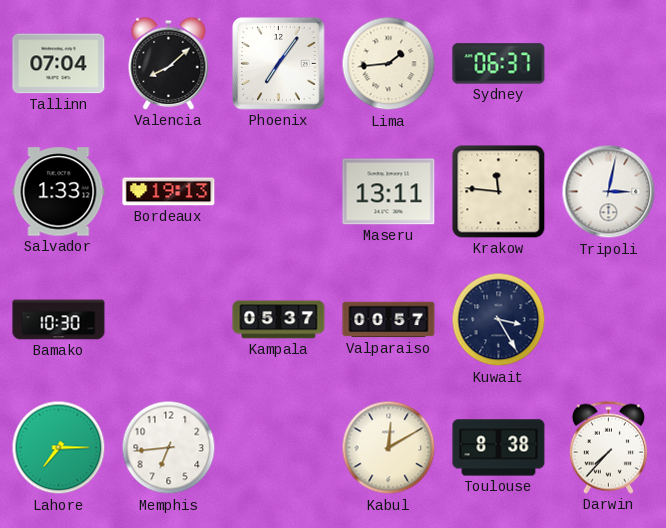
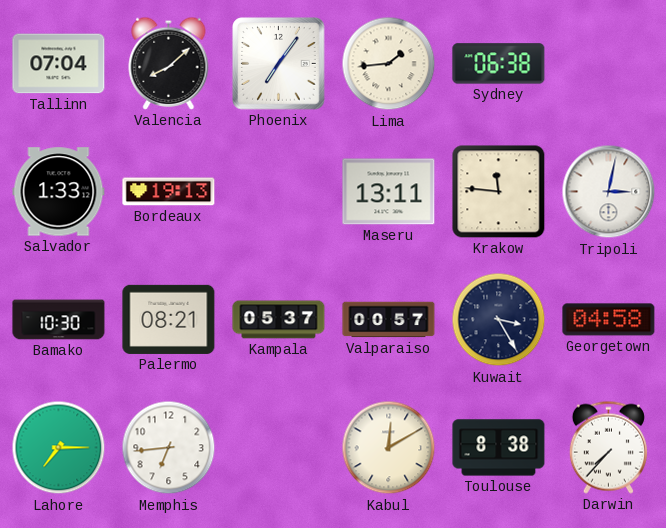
Sydney: 06:37 -> 06:38
Palermo: none -> 08:21
Georgetown: none -> 04:58
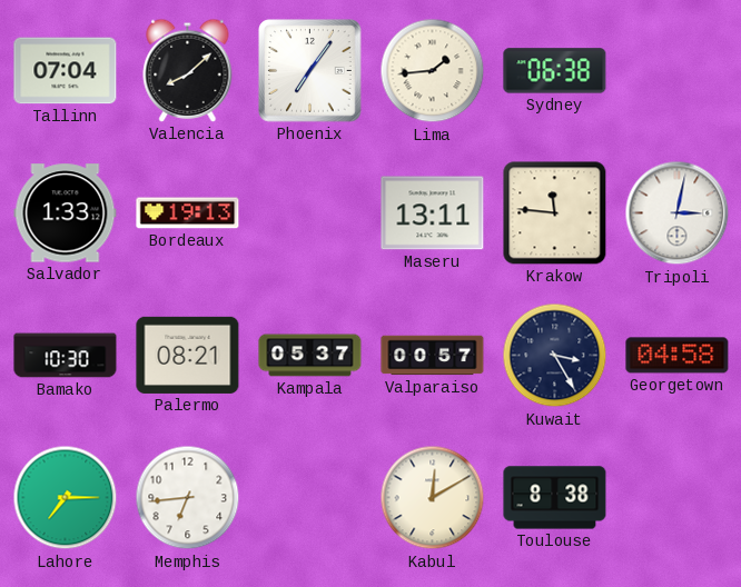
Darwin: 7:37 -> none
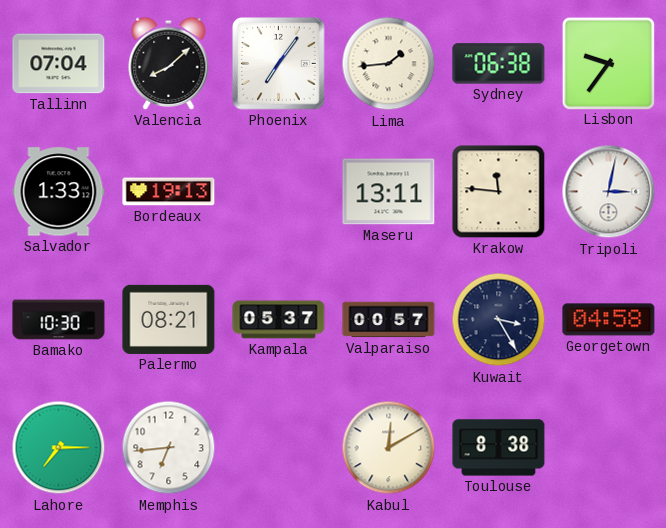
Lisbon: none -> 9:36
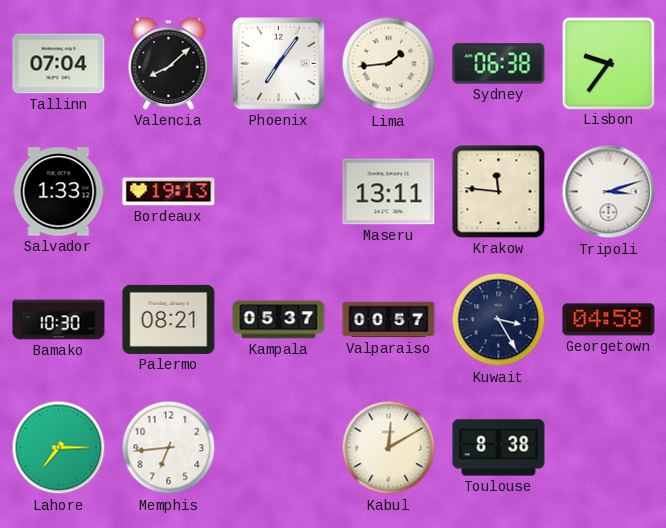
Tripoli: 3:02 -> 3:12
